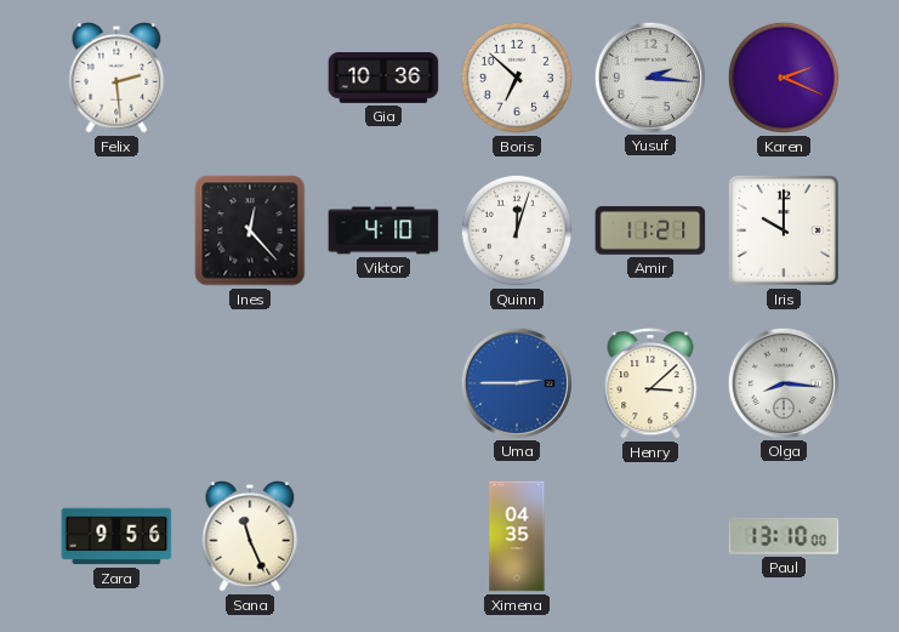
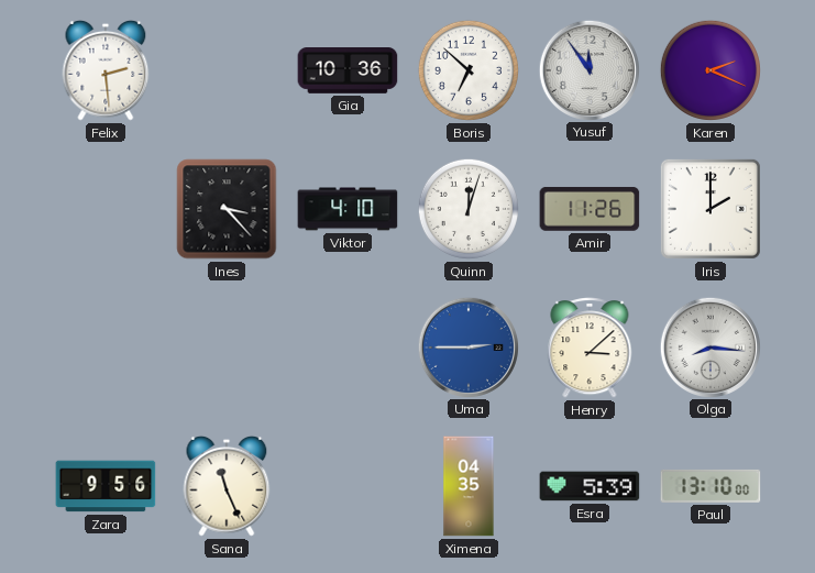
Yusuf: 2:16 -> 11:54
Ines: 12:23 -> 3:23
Amir: 11:21 -> 11:26
Iris: 10:00 -> 2:00
Esra: none -> 5:39
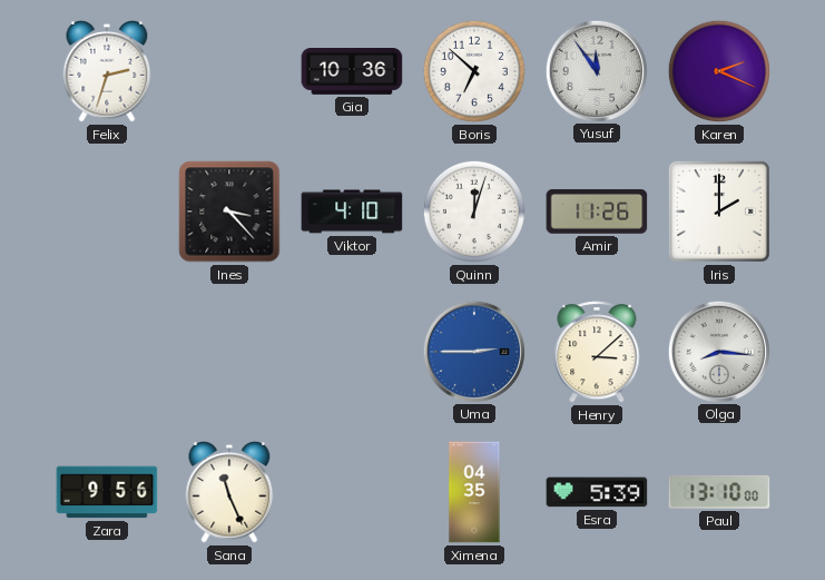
Felix: 2:29 -> 2:33
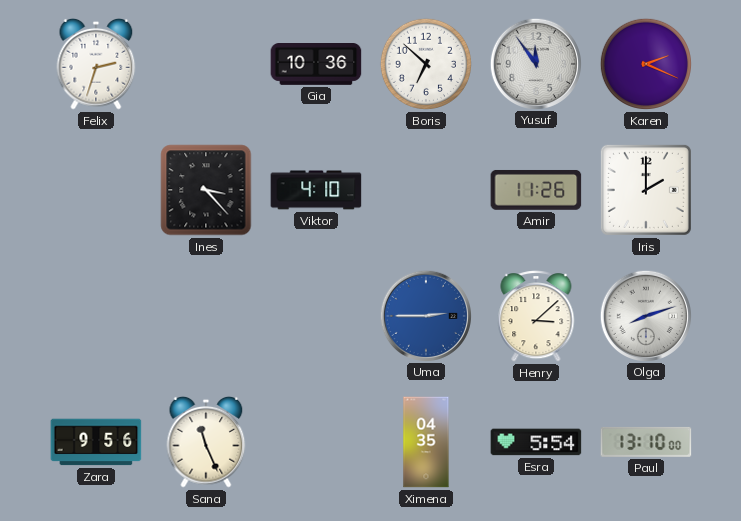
Quinn: 12:03 -> none
Olga: 8:16 -> 8:12
Esra: 5:39 -> 5:54
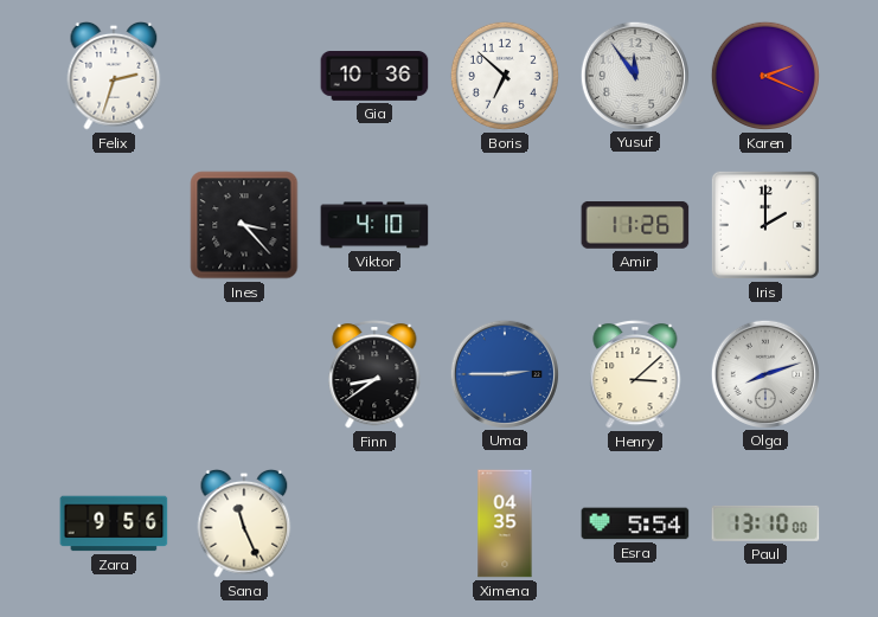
Finn: none -> 8:39
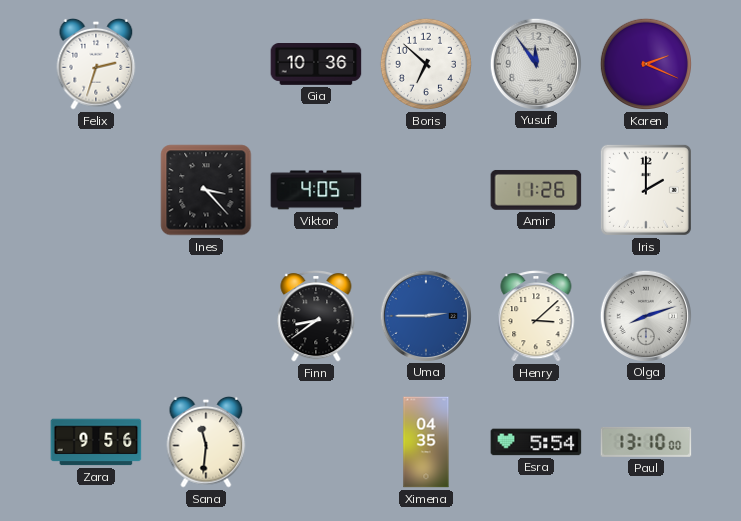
Viktor: 4:10 -> 4:05
Sana: 11:26 -> 11:31
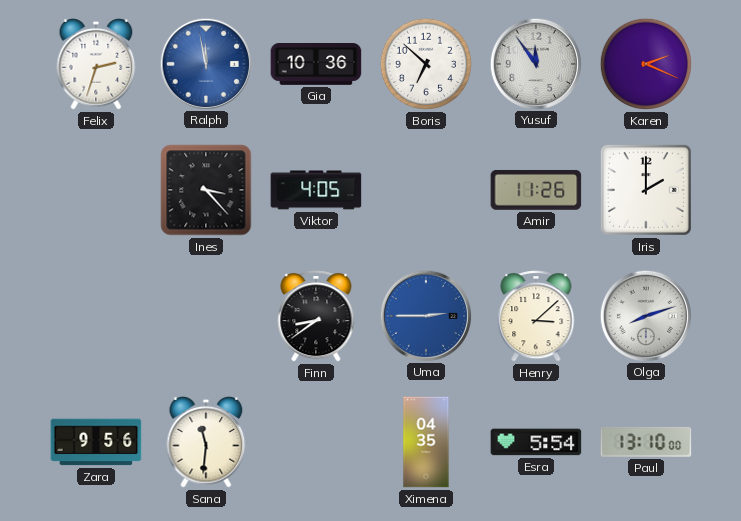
Ralph: none -> 11:58
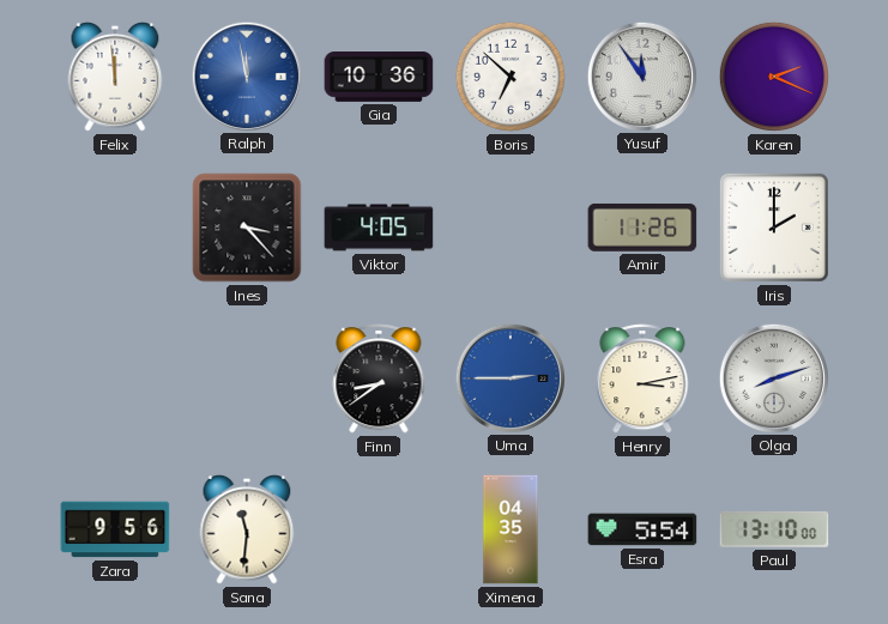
Felix: 2:33 -> 11:59
Henry: 3:08 -> 3:13
